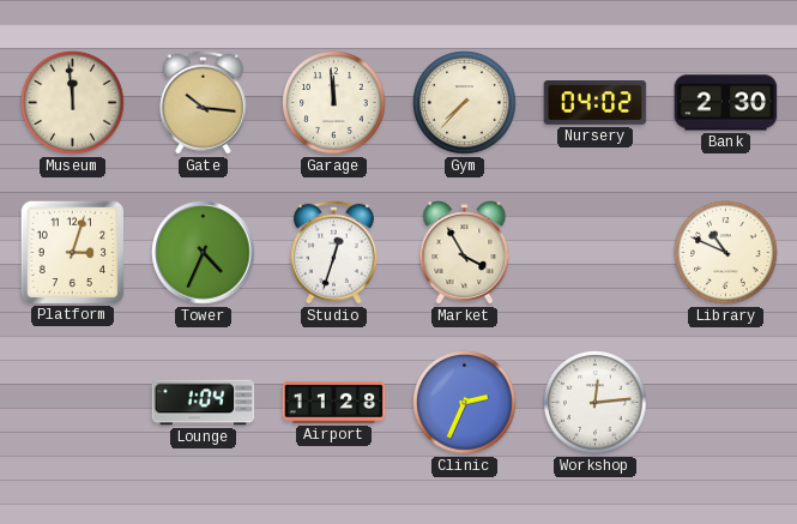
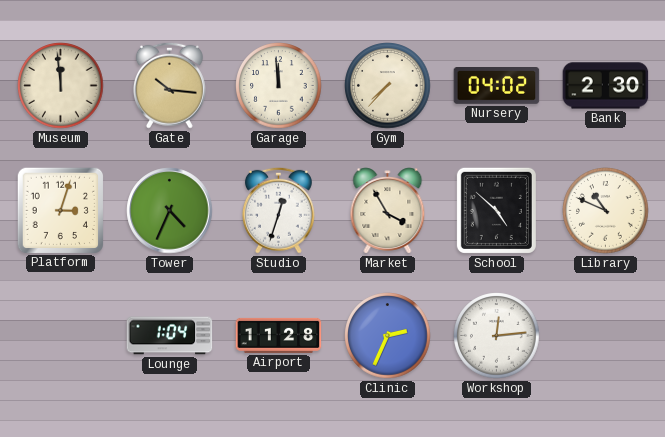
School: none -> 4:52
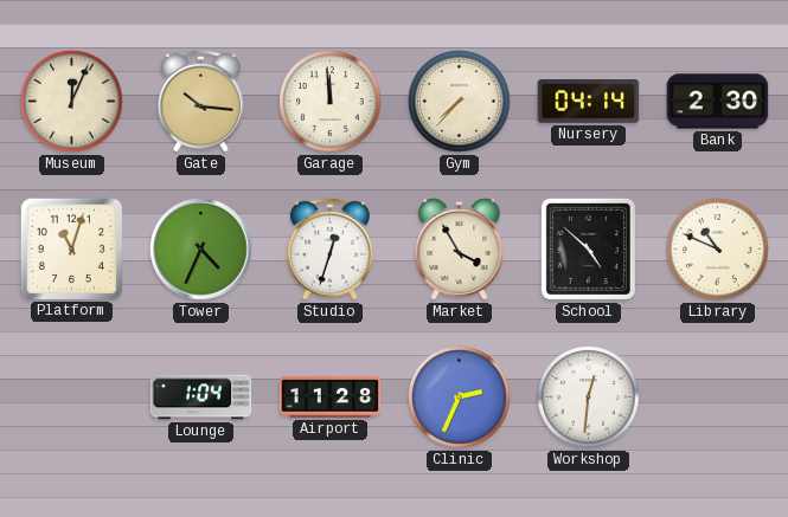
Museum: 11:59 -> 12:04
Nursery: 04:02 -> 04:14
Platform: 3:03 -> 11:03
Workshop: 12:14 -> 12:31
